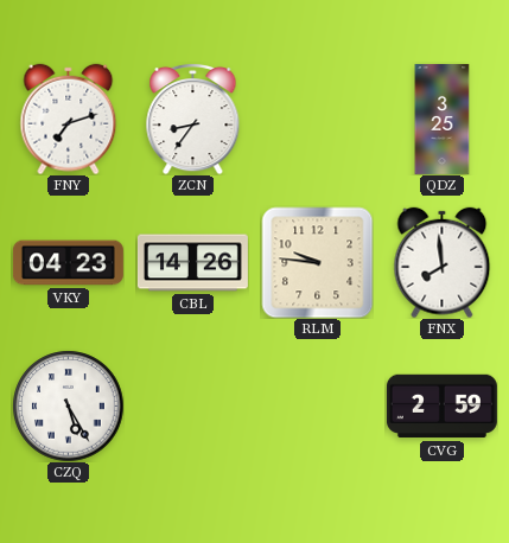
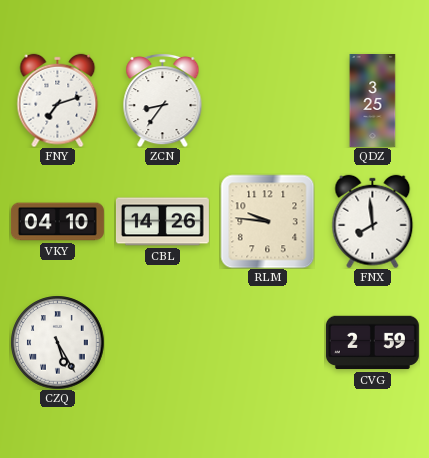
VKY: 04:23 -> 04:10
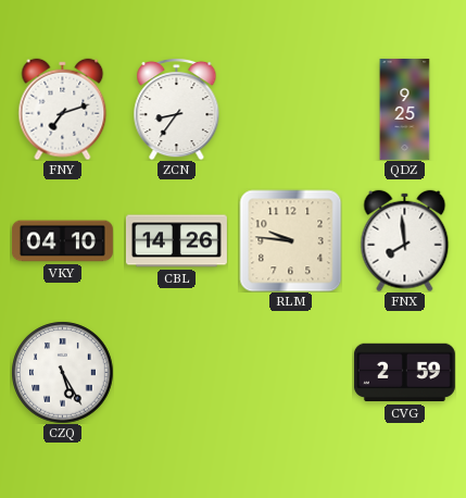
QDZ: 3:25 -> 9:25
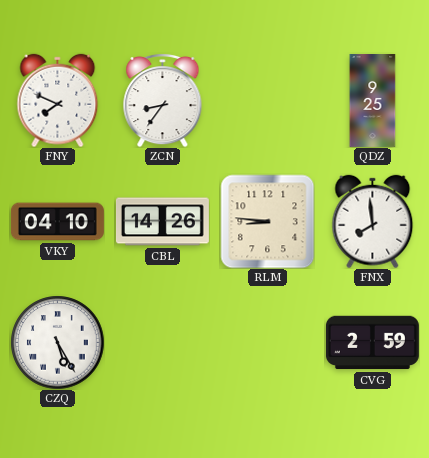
FNY: 7:12 -> 7:49
RLM: 9:46 -> 8:46
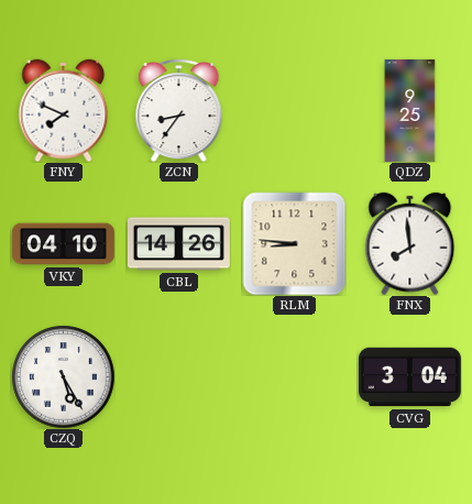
CVG: 2:59 -> 3:04
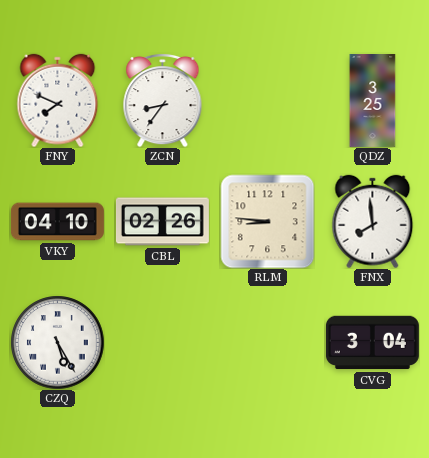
QDZ: 9:25 -> 3:25
CBL: 14:26 -> 02:26
